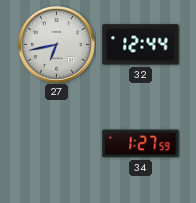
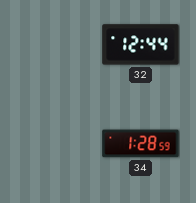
27: 6:43 -> none
34: 1:27 -> 1:28
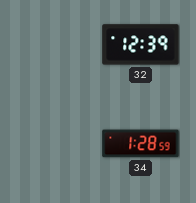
32: 12:44 -> 12:39
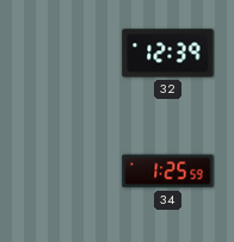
34: 1:28 -> 1:25
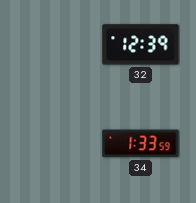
34: 1:25 -> 1:33
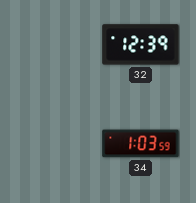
34: 1:33 -> 1:03
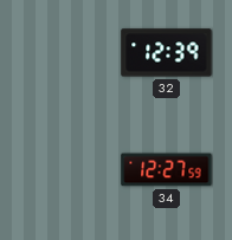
34: 1:03 -> 12:27
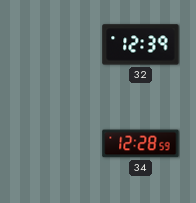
34: 12:27 -> 12:28
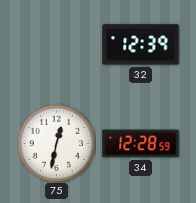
75: none -> 12:32
